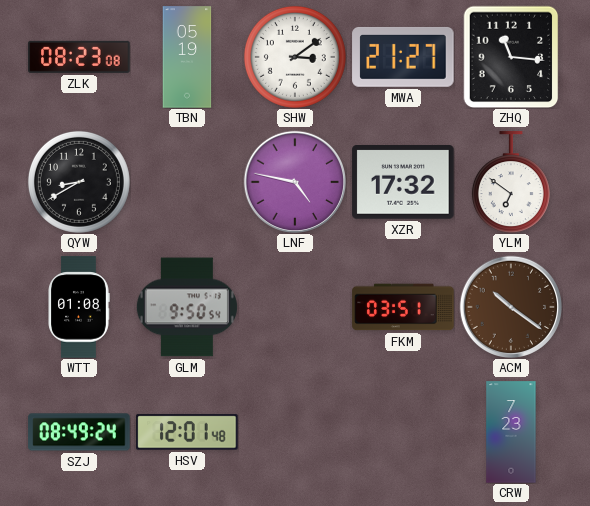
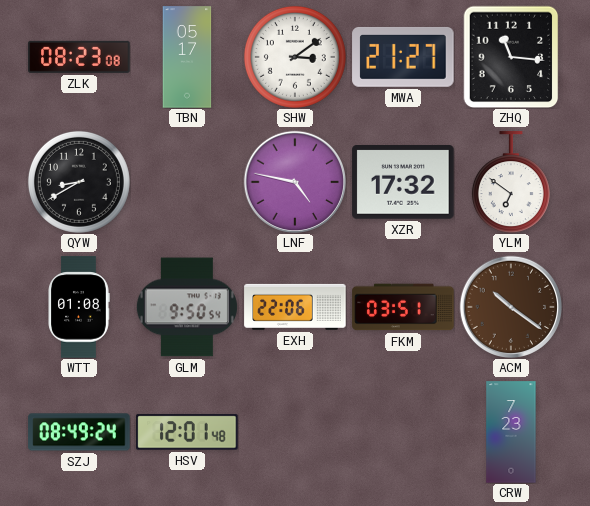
TBN: 05:19 -> 05:17
EXH: none -> 22:06
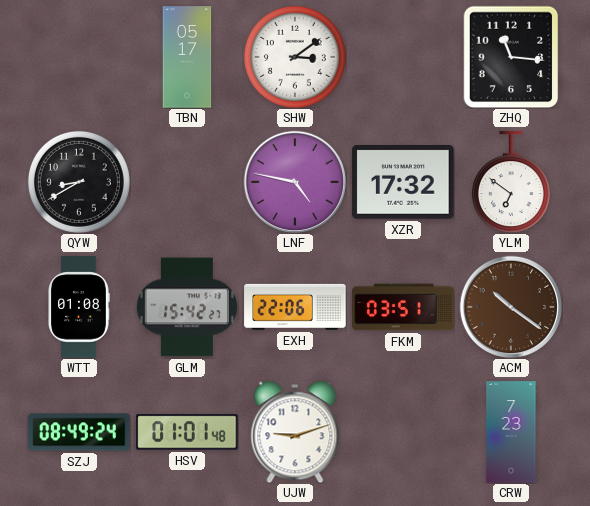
ZLK: 08:23 -> none
MWA: 21:27 -> none
GLM: 9:50 -> 15:42
HSV: 12:01 -> 01:01
UJW: none -> 9:12
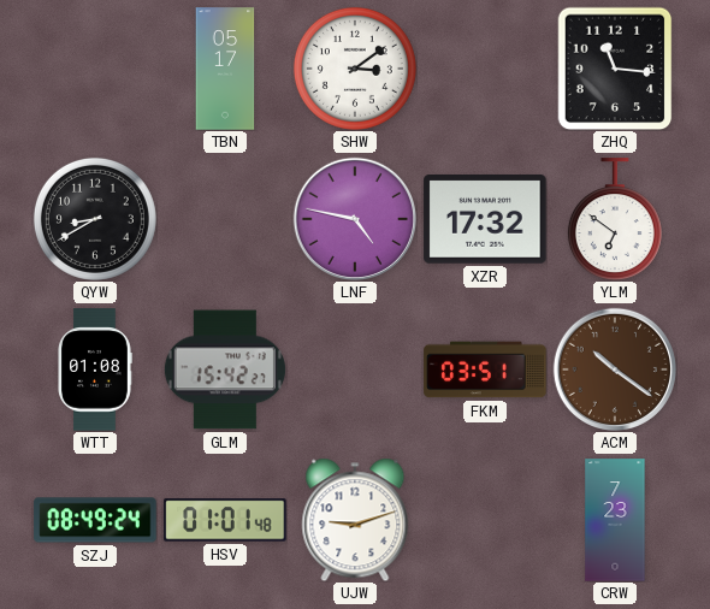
EXH: 22:06 -> none
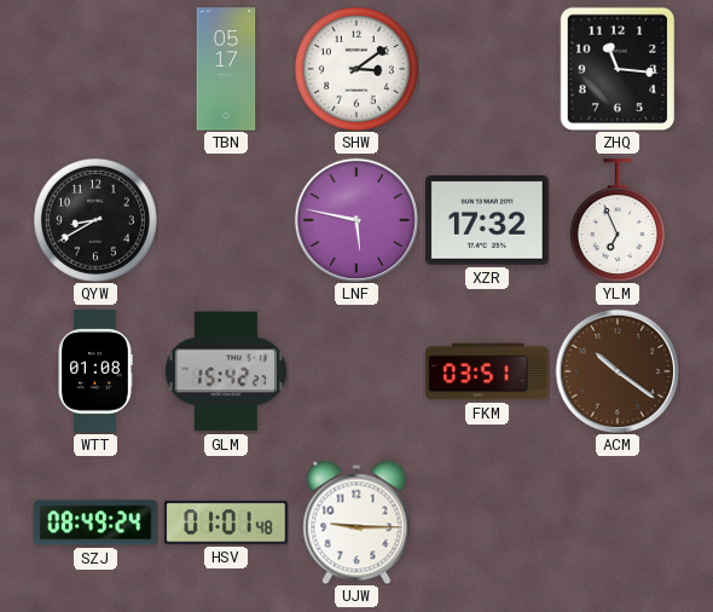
LNF: 4:47 -> 5:47
YLM: 6:51 -> 6:56
UJW: 9:12 -> 9:15
CRW: 7:23 -> none
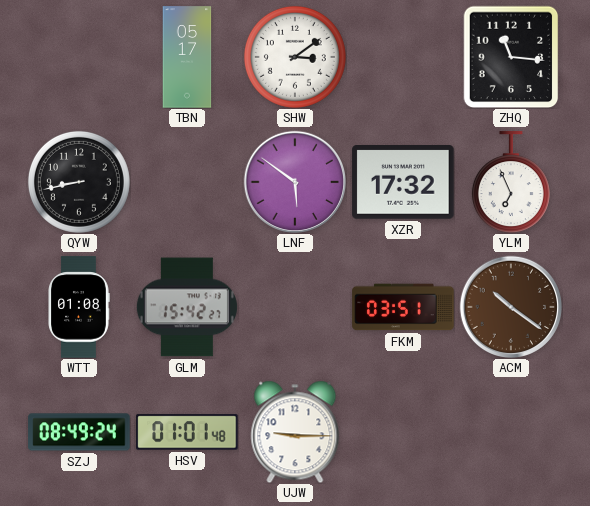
QYW: 8:40 -> 8:43
LNF: 5:47 -> 5:51
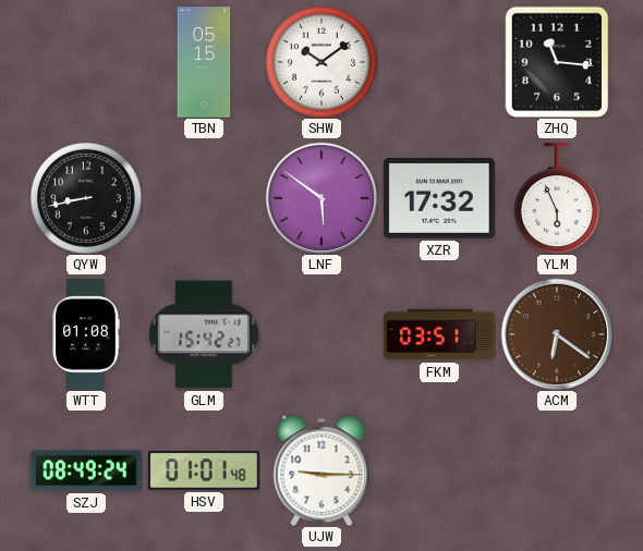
TBN: 05:17 -> 05:15
SHW: 3:09 -> 10:09
YLM: 6:56 -> 5:56
ACM: 10:21 -> 6:21
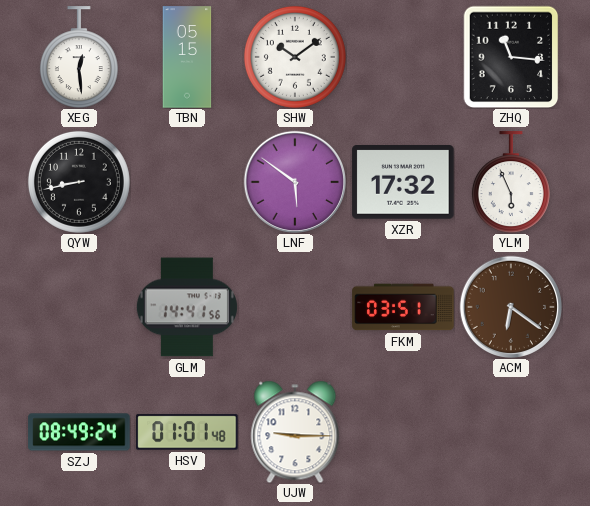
XEG: none -> 12:29
WTT: 01:08 -> none
GLM: 15:42 -> 14:41
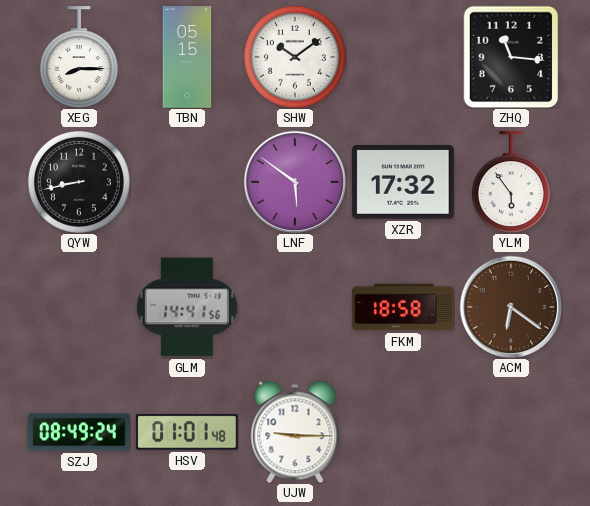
XEG: 12:29 -> 8:15
YLM: 5:56 -> 5:54
FKM: 03:51 -> 18:58
